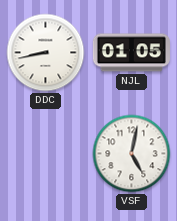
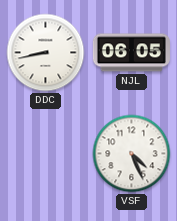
NJL: 01:05 -> 06:05
VSF: 5:02 -> 4:26
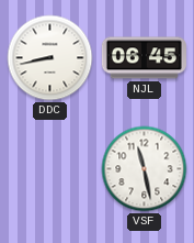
NJL: 06:05 -> 06:45
VSF: 4:26 -> 11:28
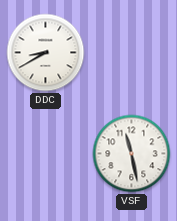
DDC: 8:43 -> 8:40
NJL: 06:45 -> none
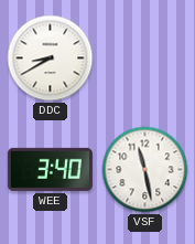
WEE: none -> 3:40
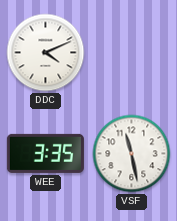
DDC: 8:40 -> 4:11
WEE: 3:40 -> 3:35
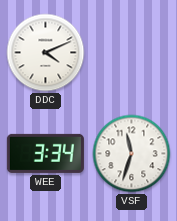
WEE: 3:35 -> 3:34
VSF: 11:28 -> 11:33
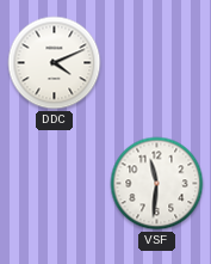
WEE: 3:34 -> none
VSF: 11:33 -> 11:31
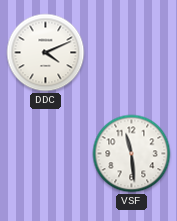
VSF: 11:31 -> 11:29
